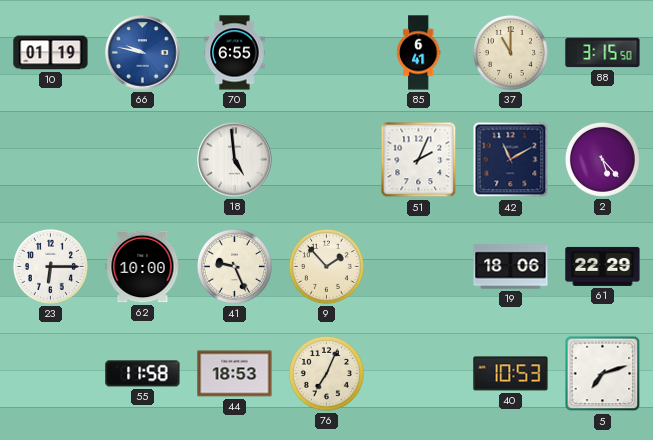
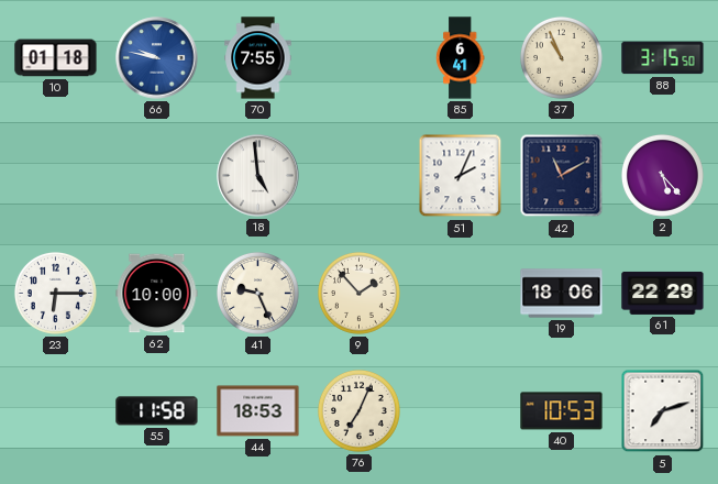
10: 01:19 -> 01:18
70: 6:55 -> 7:55
37: 11:00 -> 10:56
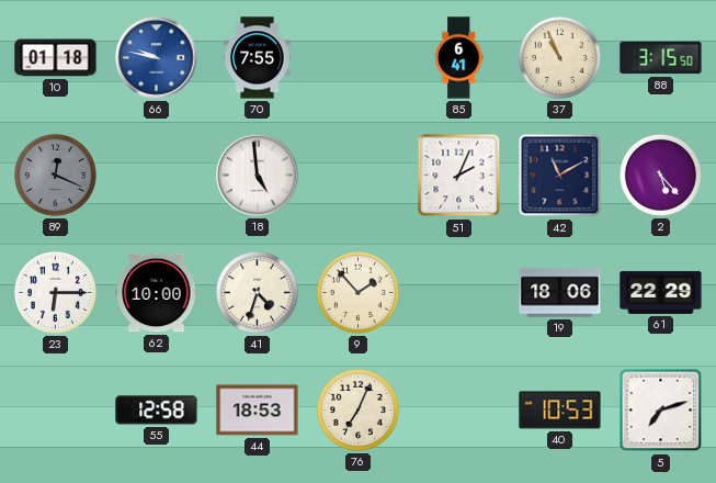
89: none -> 12:19
41: 9:26 -> 4:33
55: 11:58 -> 12:58
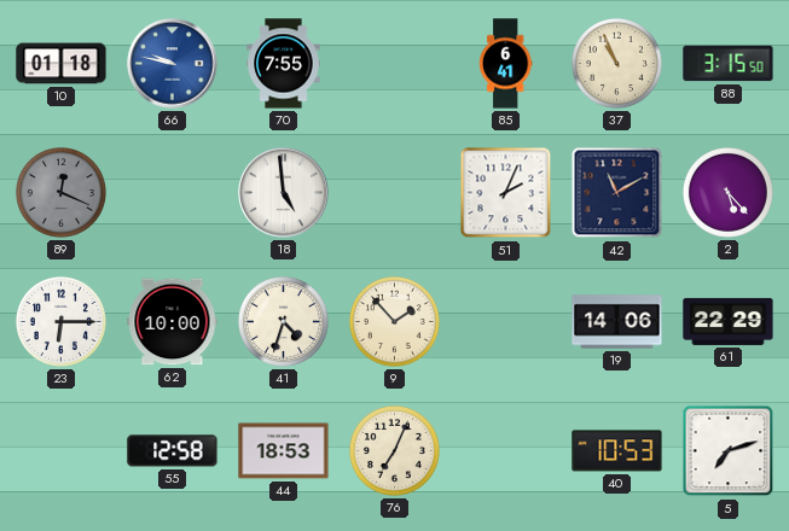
19: 18:06 -> 14:06
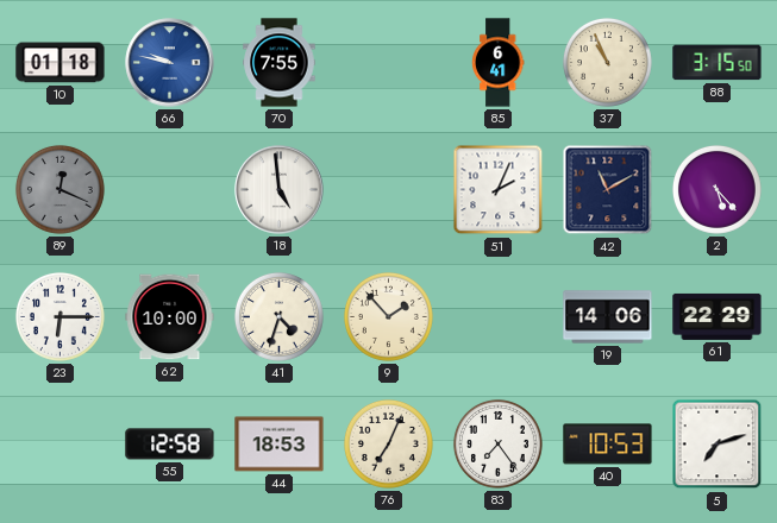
83: none -> 7:24
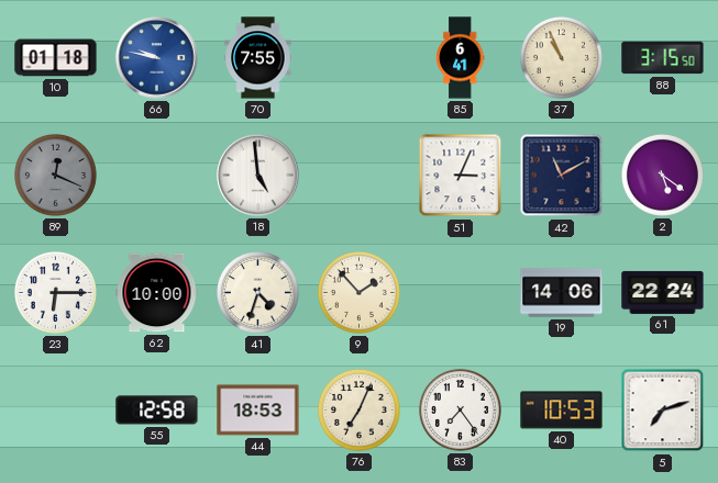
51: 2:04 -> 3:04
2: 5:23 -> 5:21
61: 22:29 -> 22:24
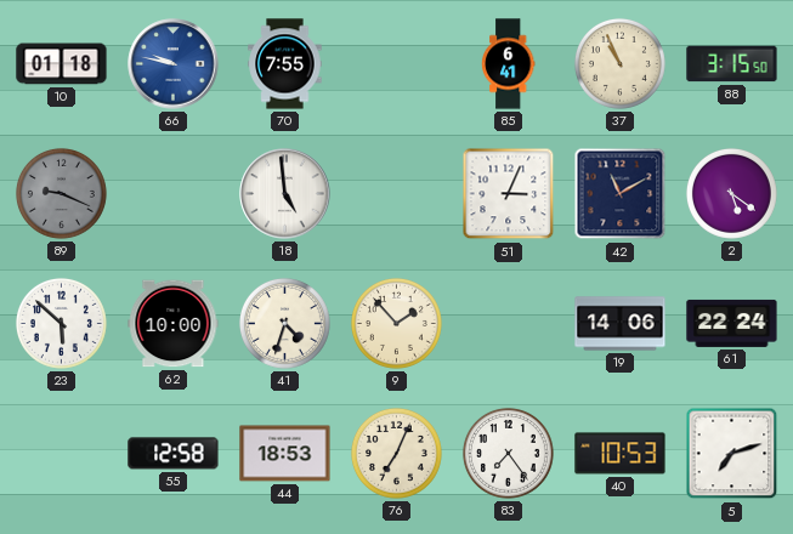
89: 12:19 -> 9:19
23: 6:15 -> 5:52
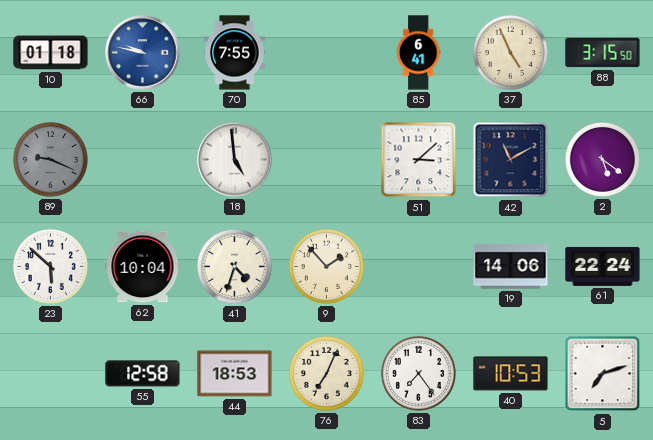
37: 10:56 -> 4:56
51: 3:04 -> 3:08
62: 10:00 -> 10:04
